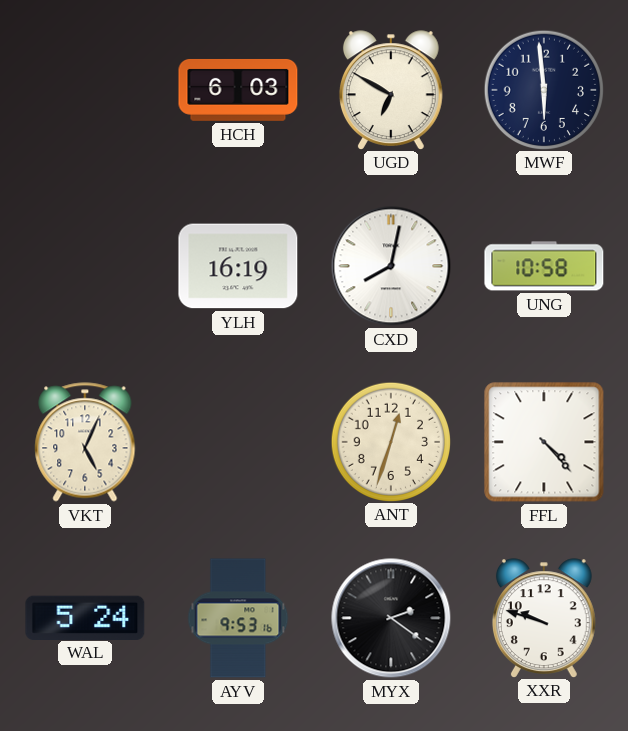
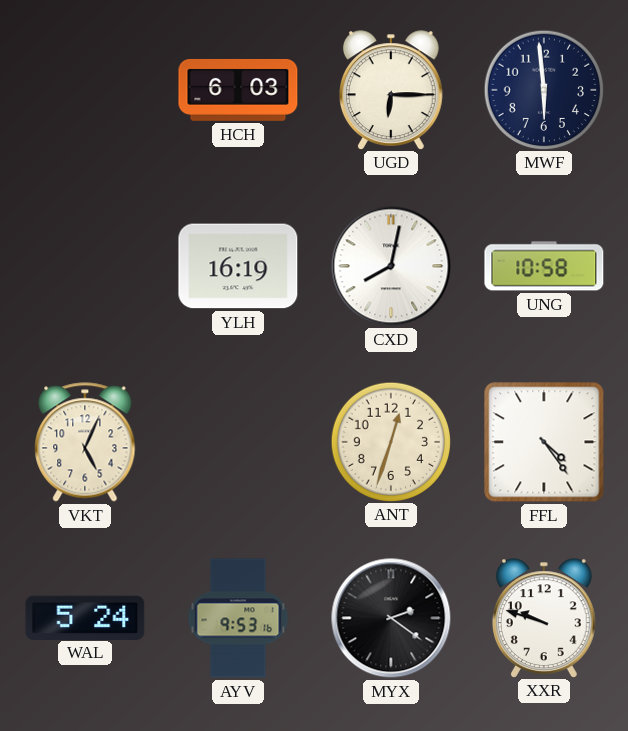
UGD: 6:50 -> 6:15
FFL: 4:23 -> 4:24
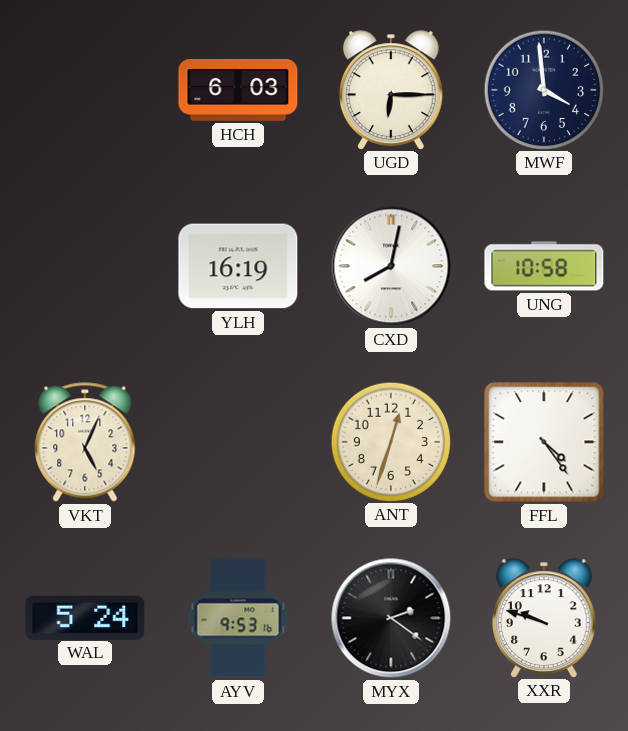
MWF: 5:59 -> 3:59
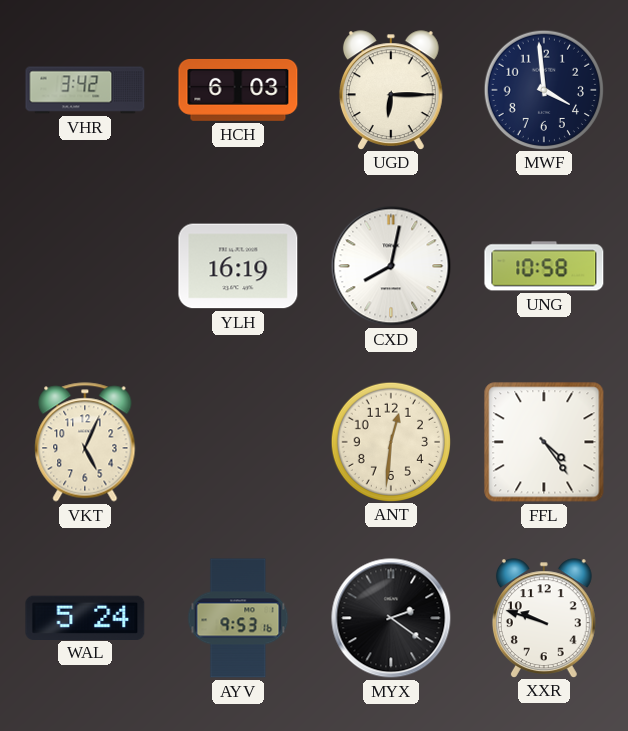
VHR: none -> 3:42
ANT: 12:33 -> 12:31
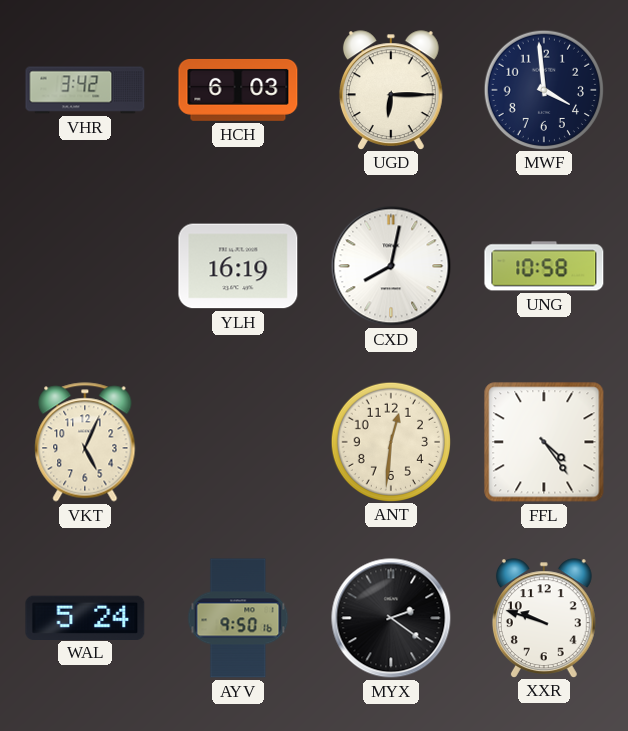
AYV: 9:53 -> 9:50
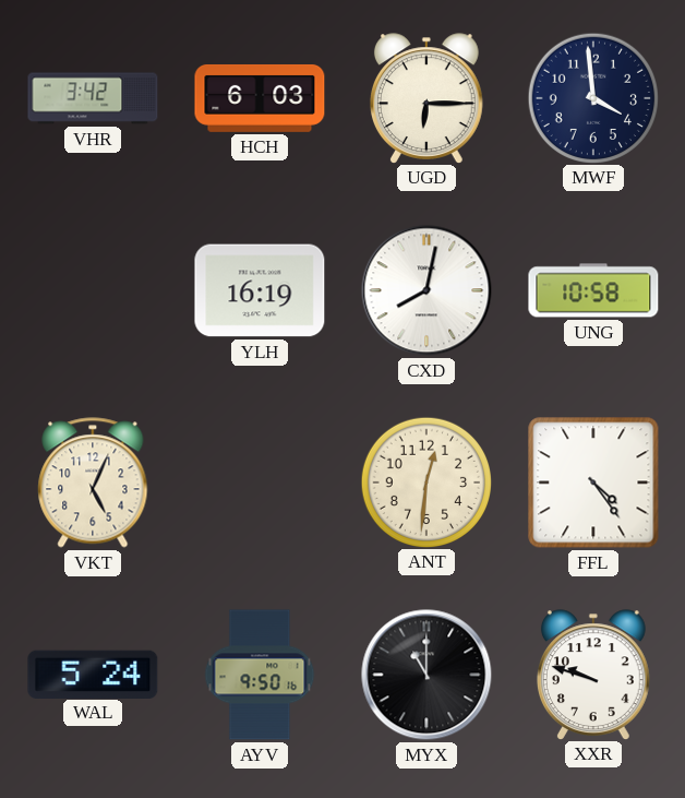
MYX: 2:21 -> 11:00
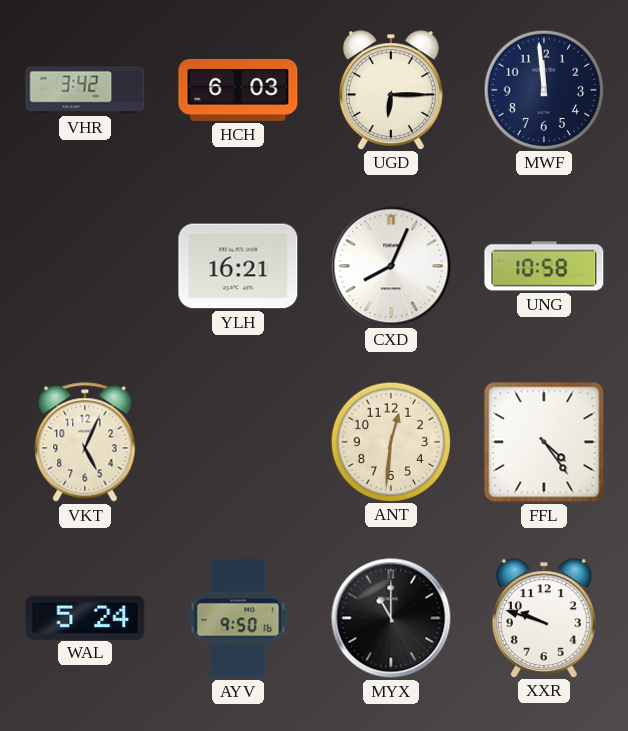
MWF: 3:59 -> 11:59
YLH: 16:19 -> 16:21
CXD: 8:02 -> 8:04
